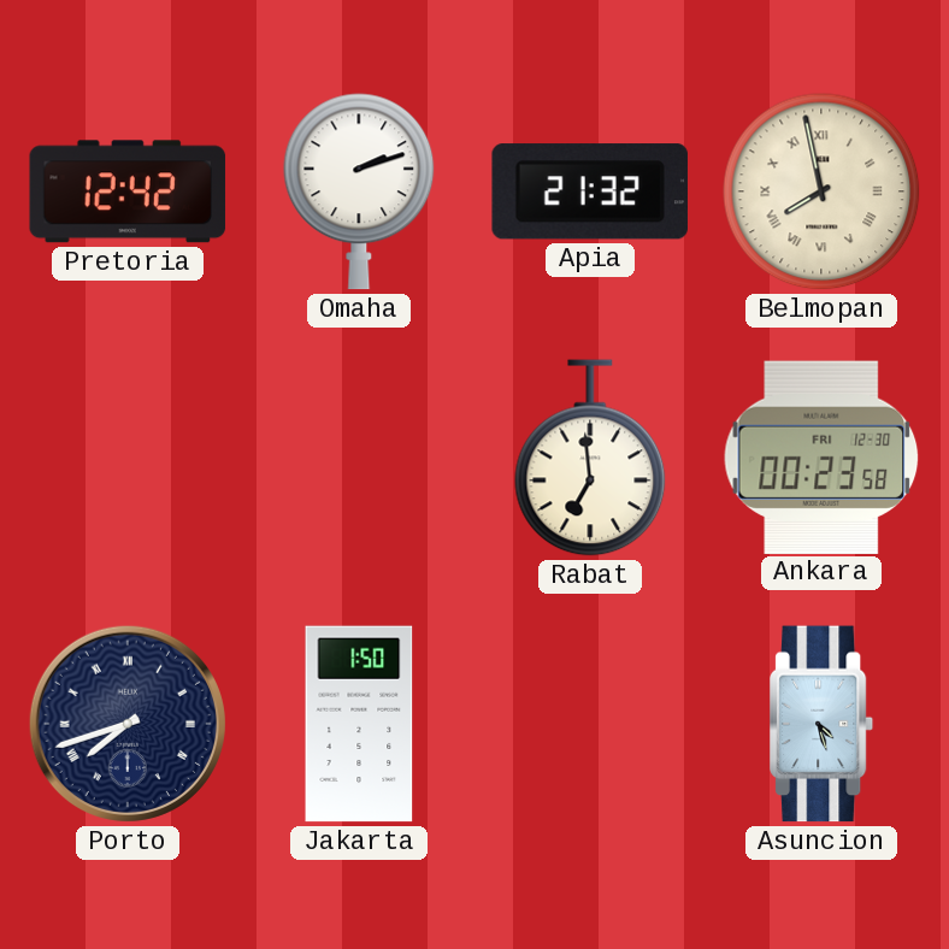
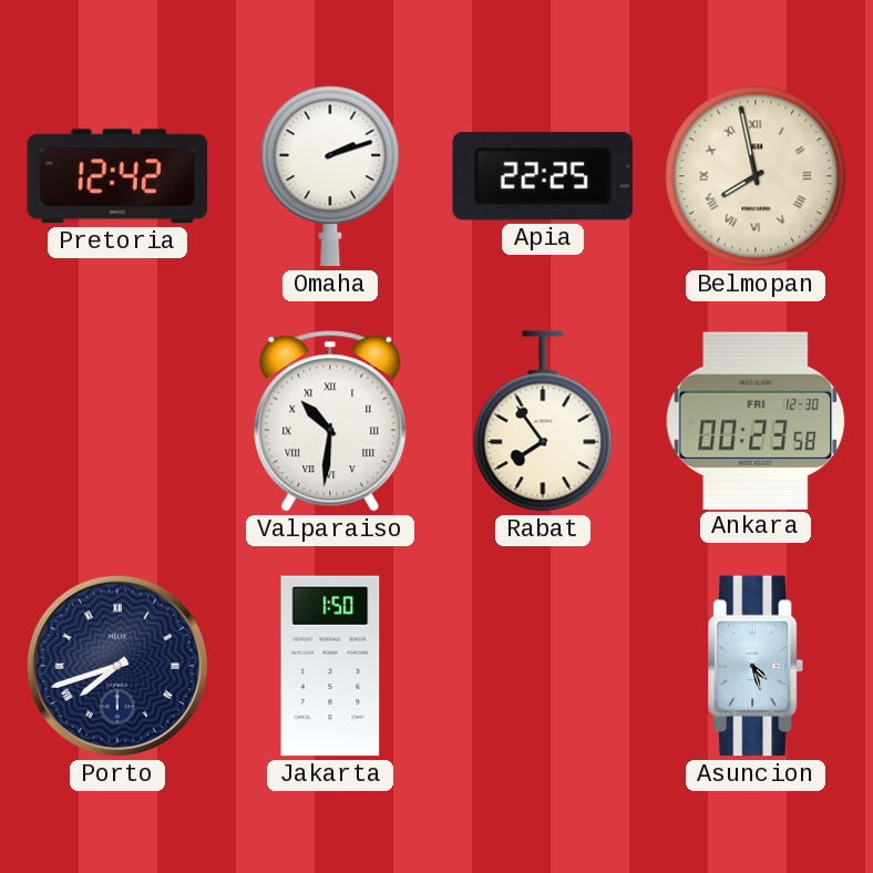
Apia: 21:32 -> 22:25
Valparaiso: none -> 10:31
Rabat: 6:59 -> 7:54
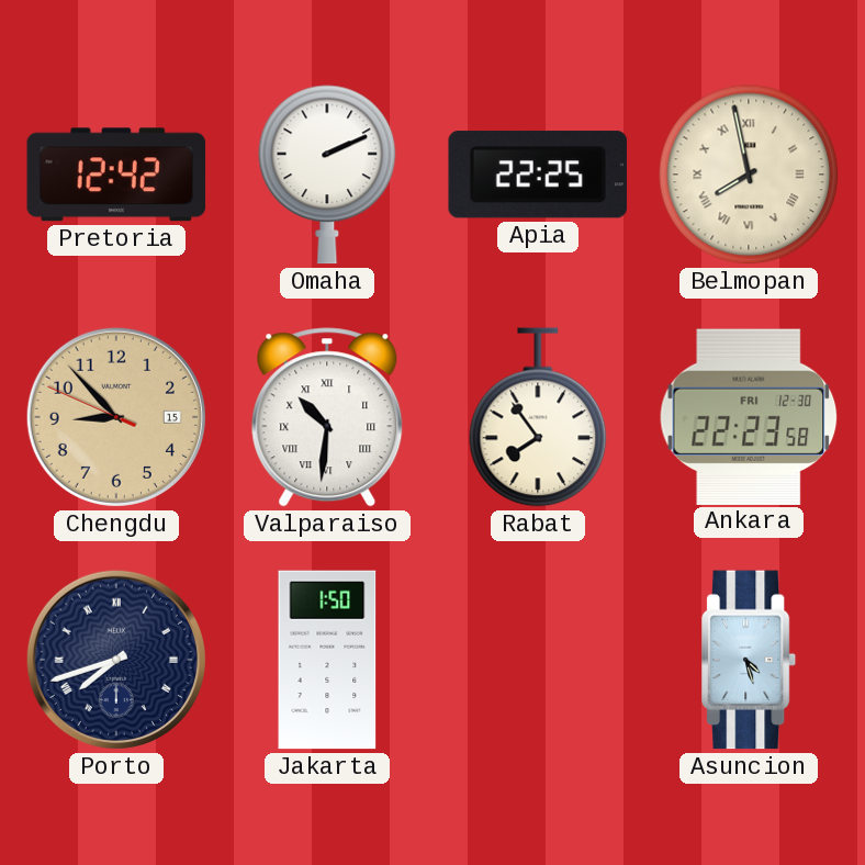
Omaha: 2:12 -> 2:11
Chengdu: none -> 8:52
Ankara: 00:23 -> 22:23
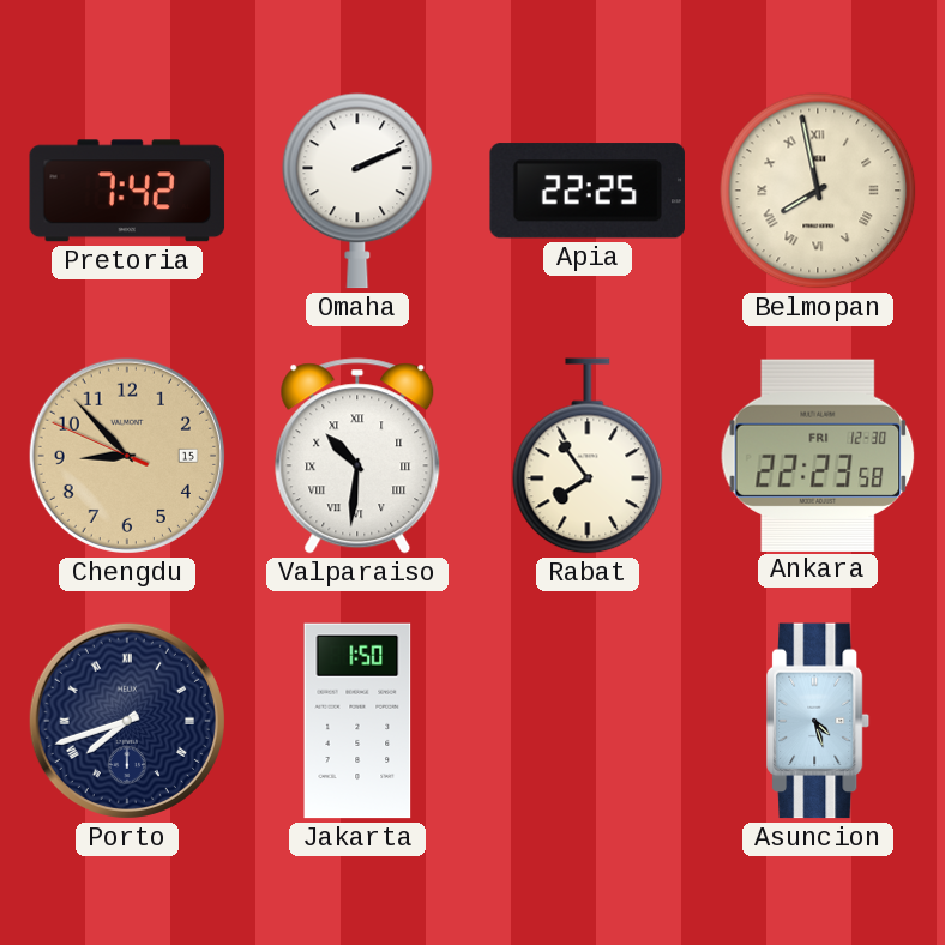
Pretoria: 12:42 -> 7:42
